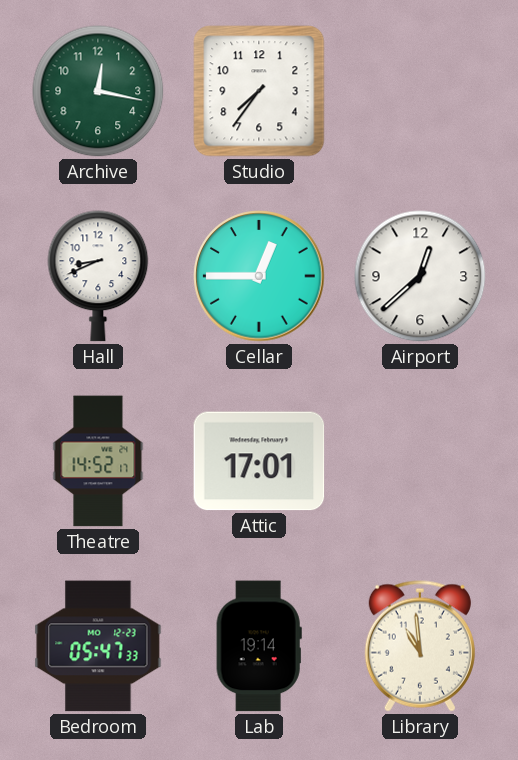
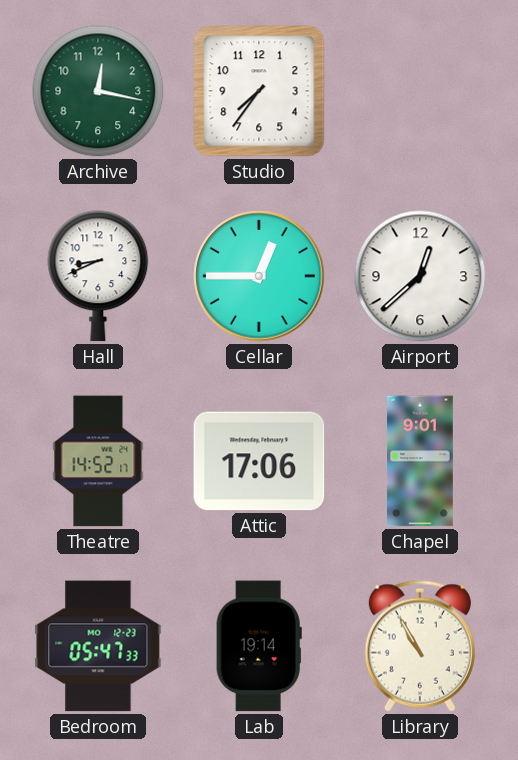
Attic: 17:01 -> 17:06
Chapel: none -> 9:01
Library: 10:59 -> 10:55
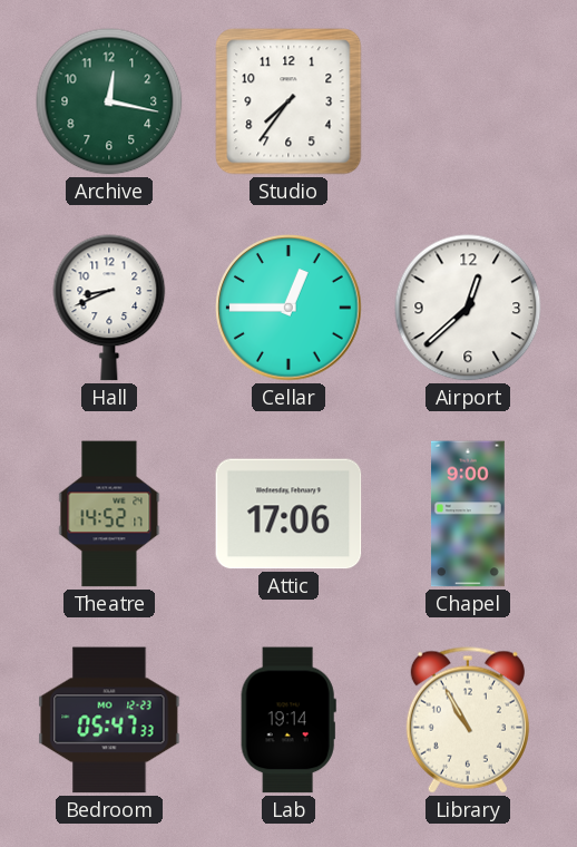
Chapel: 9:01 -> 9:00
